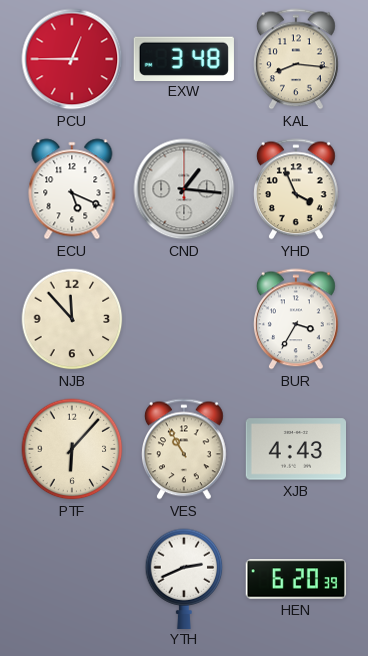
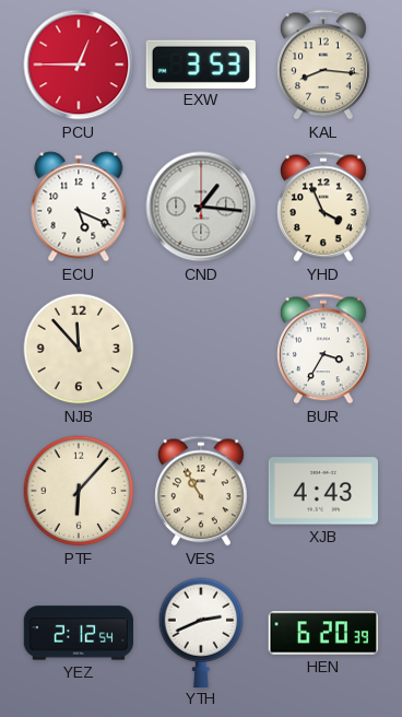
EXW: 3:48 -> 3:53
YEZ: none -> 2:12
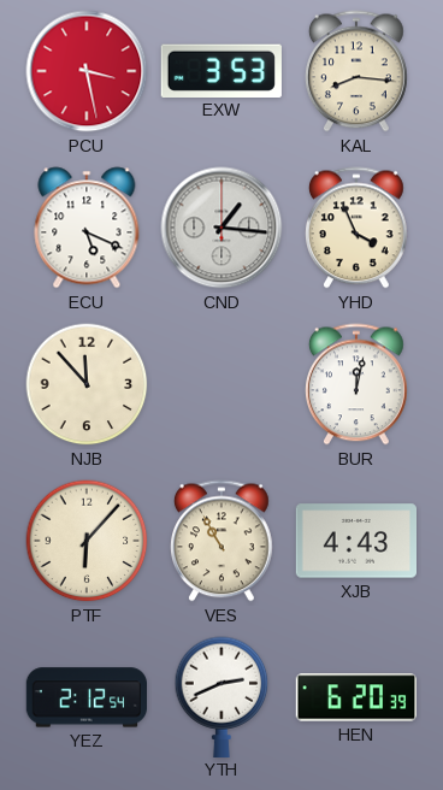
PCU: 12:45 -> 3:28
BUR: 3:35 -> 12:02
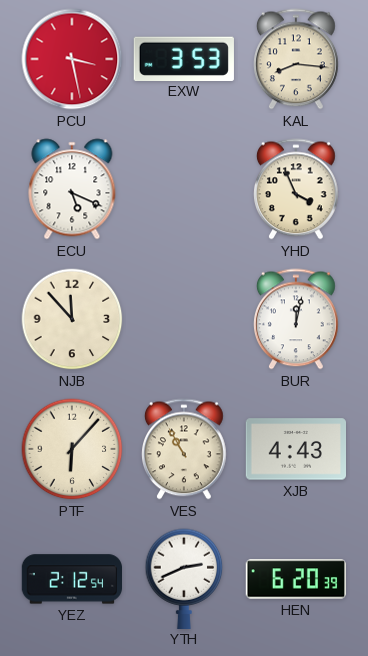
CND: 1:16 -> none
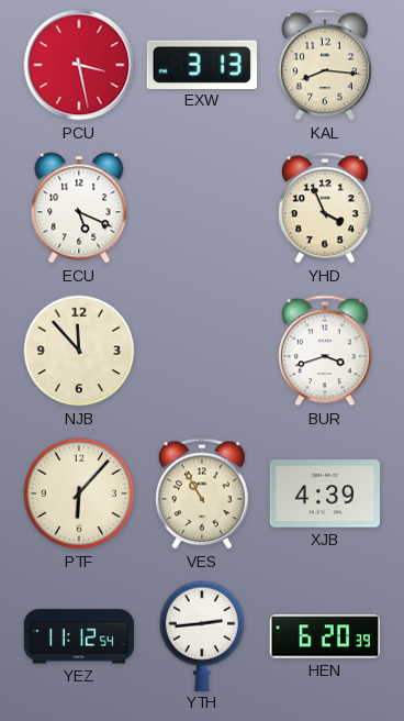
EXW: 3:53 -> 3:13
BUR: 12:02 -> 3:42
XJB: 4:43 -> 4:39
YEZ: 2:12 -> 11:12
YTH: 2:41 -> 2:44
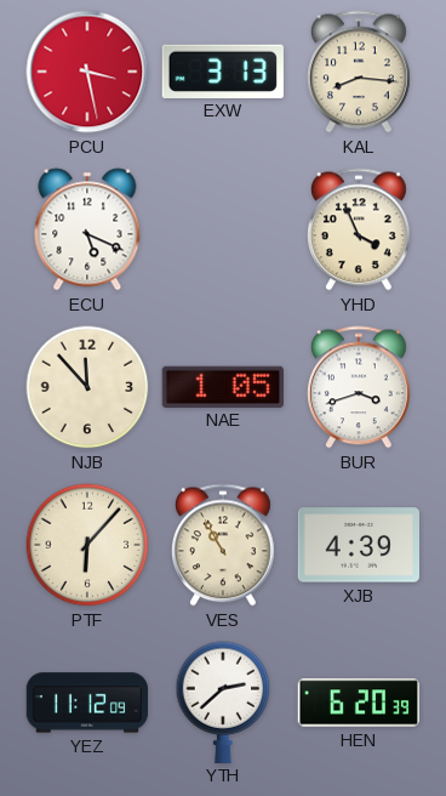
NAE: none -> 1:05
YEZ: 11:12:54 -> 11:12:09
YTH: 2:44 -> 2:38
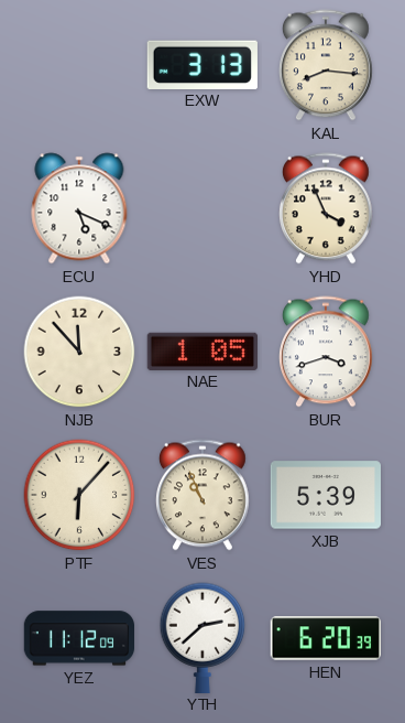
PCU: 3:28 -> none
VES: 10:55 -> 10:56
XJB: 4:39 -> 5:39
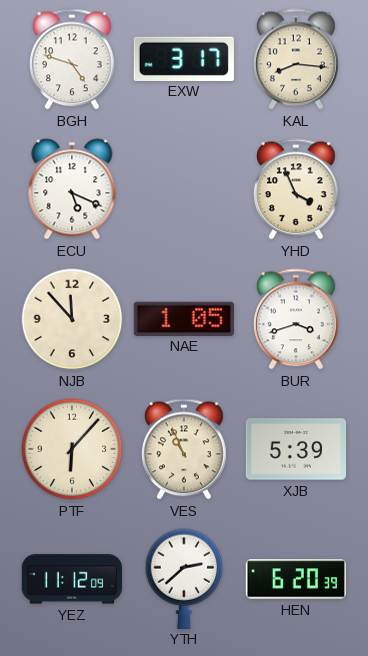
BGH: none -> 4:48
EXW: 3:13 -> 3:17
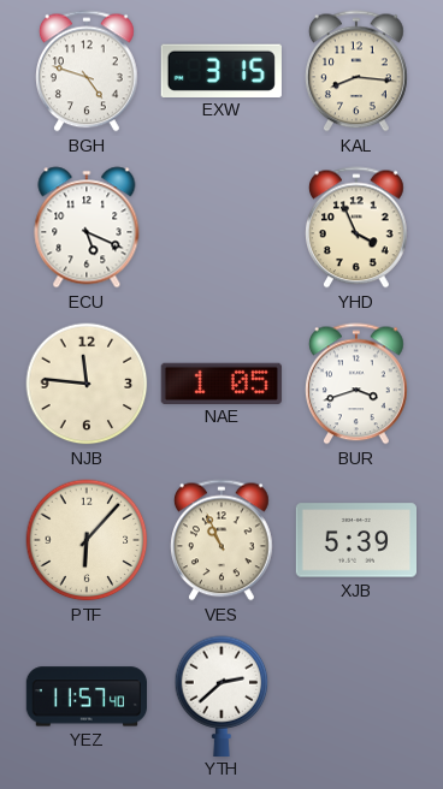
EXW: 3:17 -> 3:15
NJB: 11:53 -> 11:46
YEZ: 11:12 -> 11:57
HEN: 6:20 -> none
